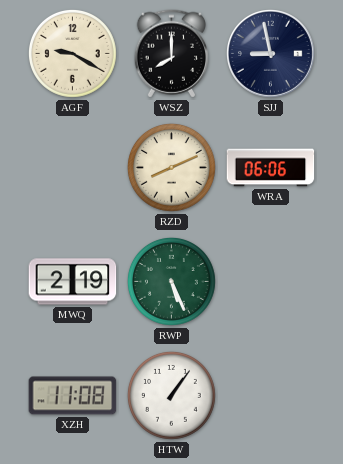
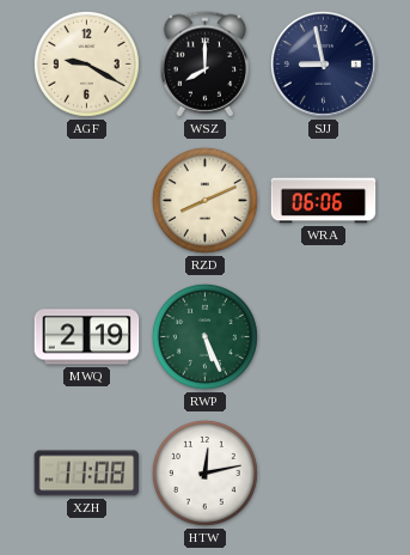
HTW: 1:06 -> 12:13
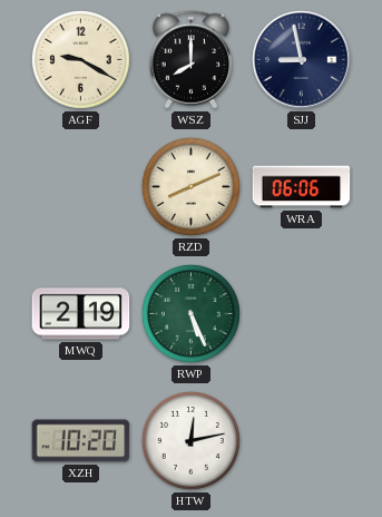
XZH: 11:08 -> 10:20
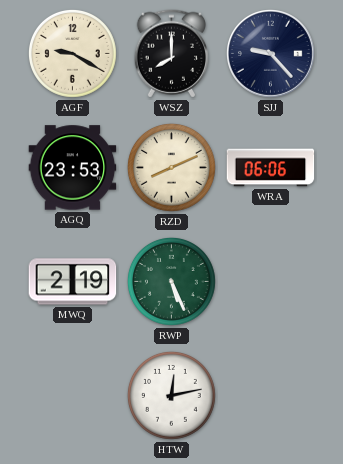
SJJ: 8:58 -> 9:23
AGQ: none -> 23:53
XZH: 10:20 -> none
